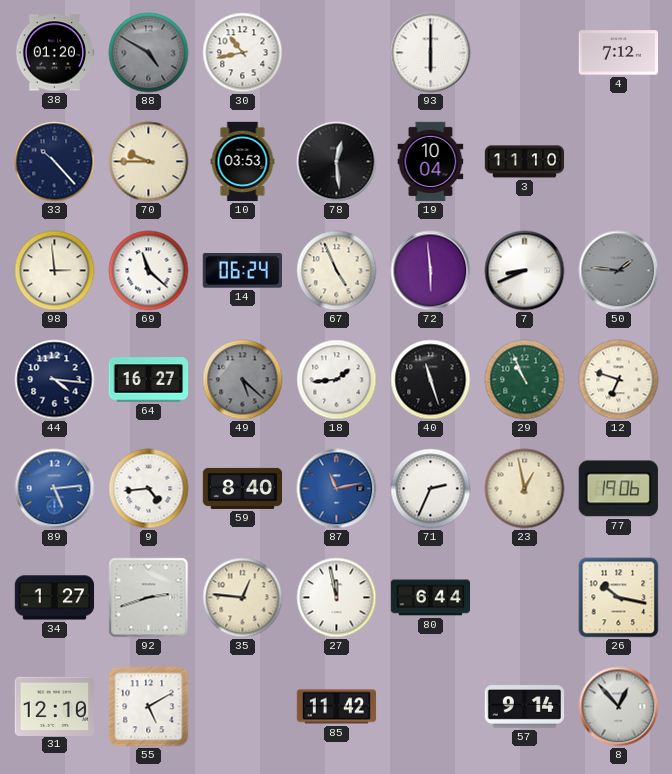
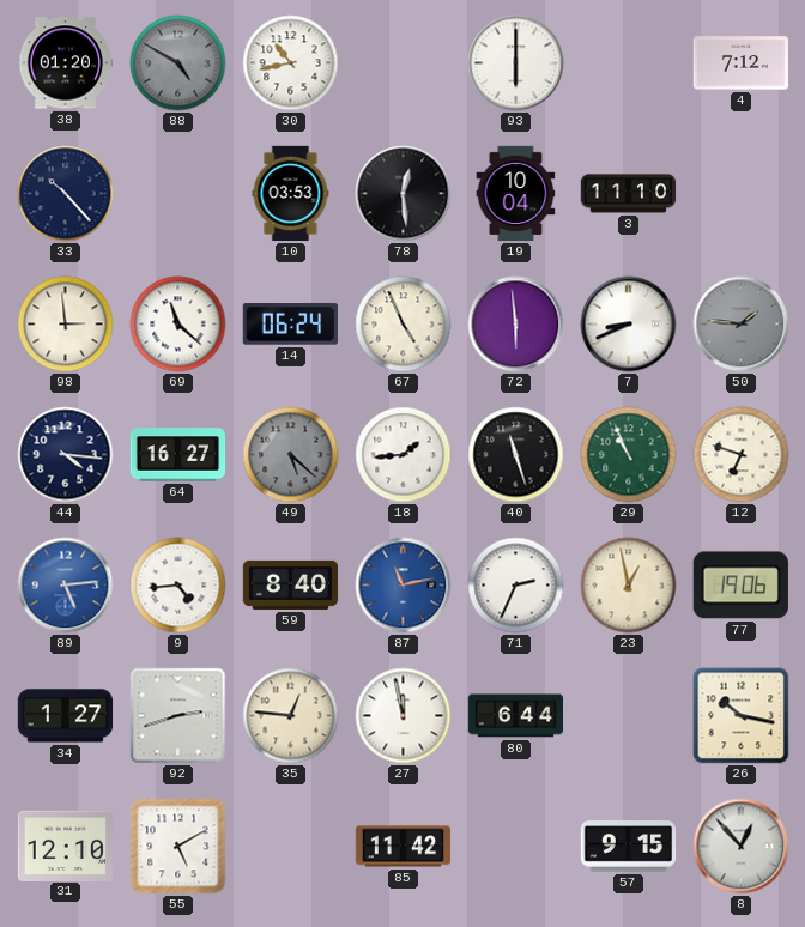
70: 9:45 -> none
57: 9:14 -> 9:15
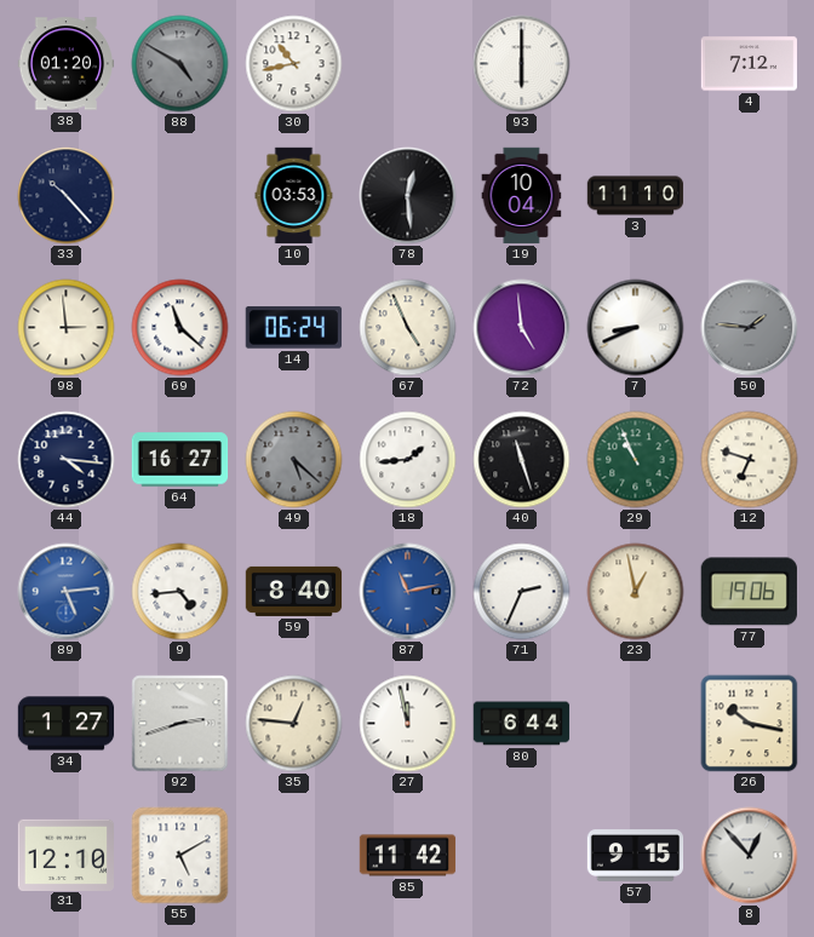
72: 5:59 -> 4:59
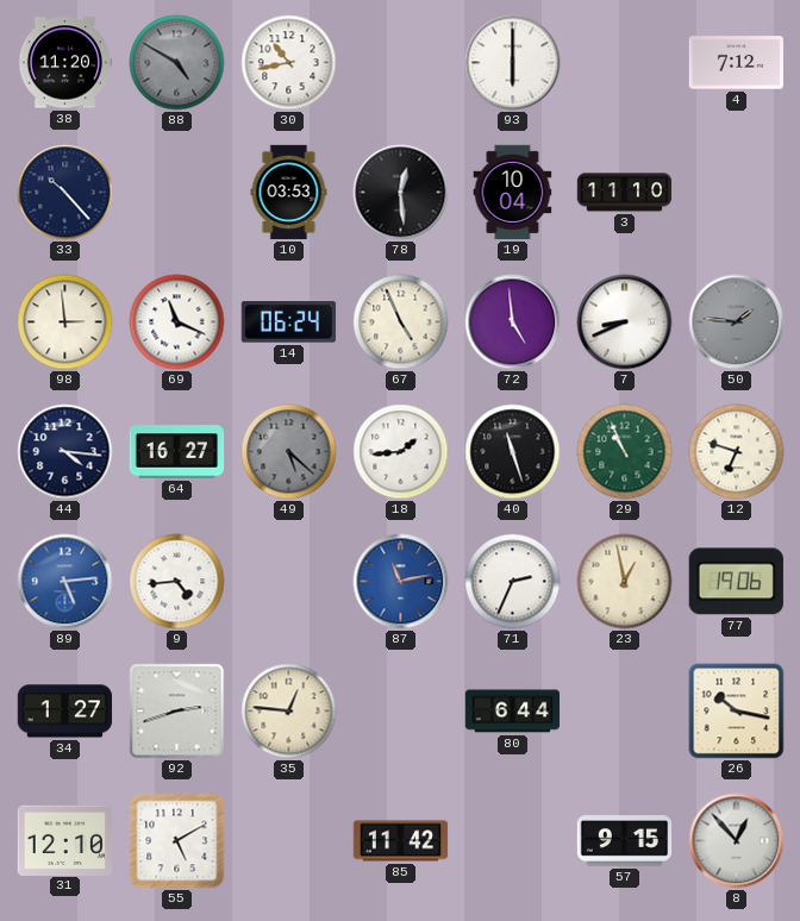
38: 01:20 -> 11:20
69: 11:22 -> 11:19
59: 8:40 -> none
27: 11:58 -> none
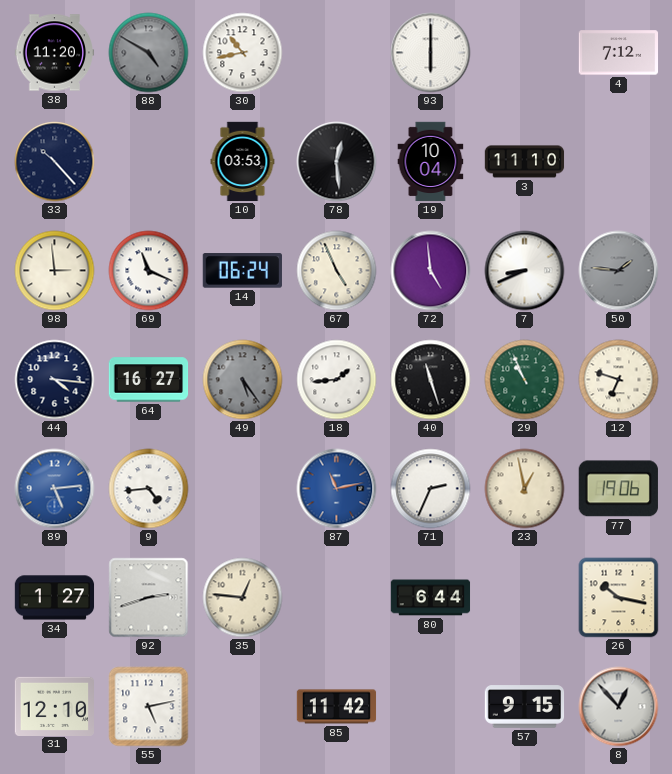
49: 5:22 -> 5:24
55: 5:10 -> 5:13
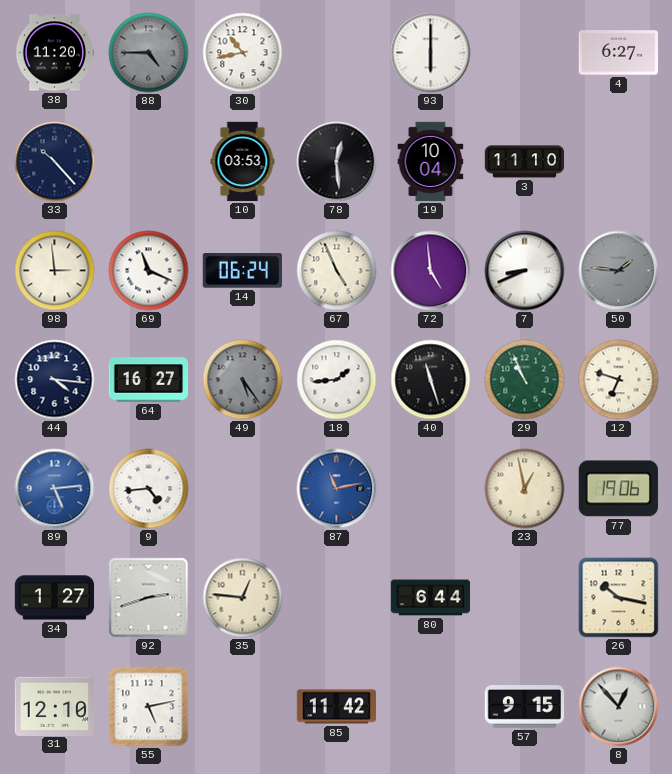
88: 4:50 -> 4:45
4: 7:12 -> 6:27
71: 2:34 -> none
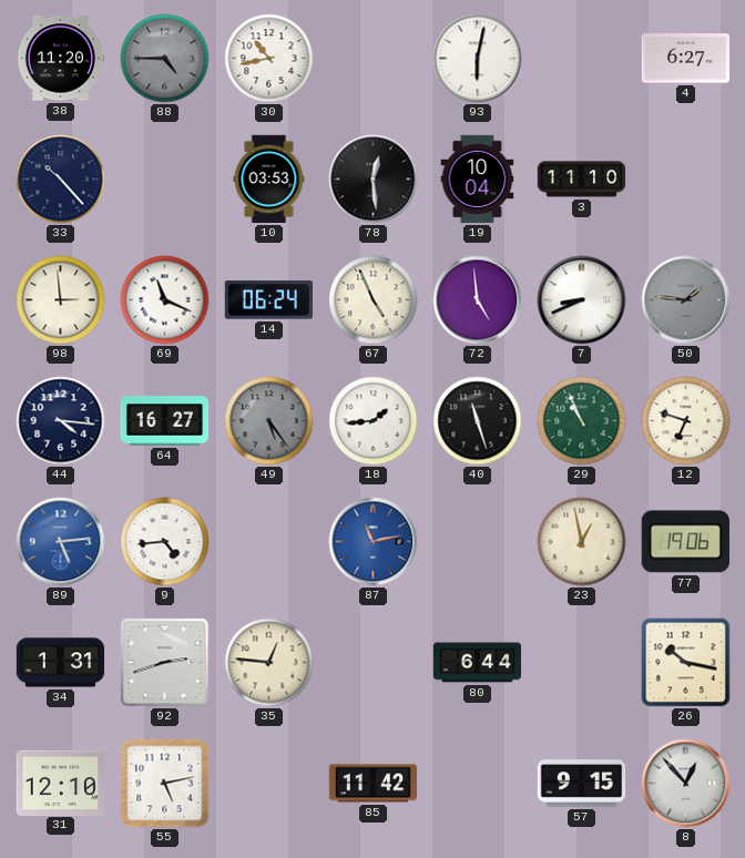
93: 6:00 -> 6:02
34: 1:27 -> 1:31
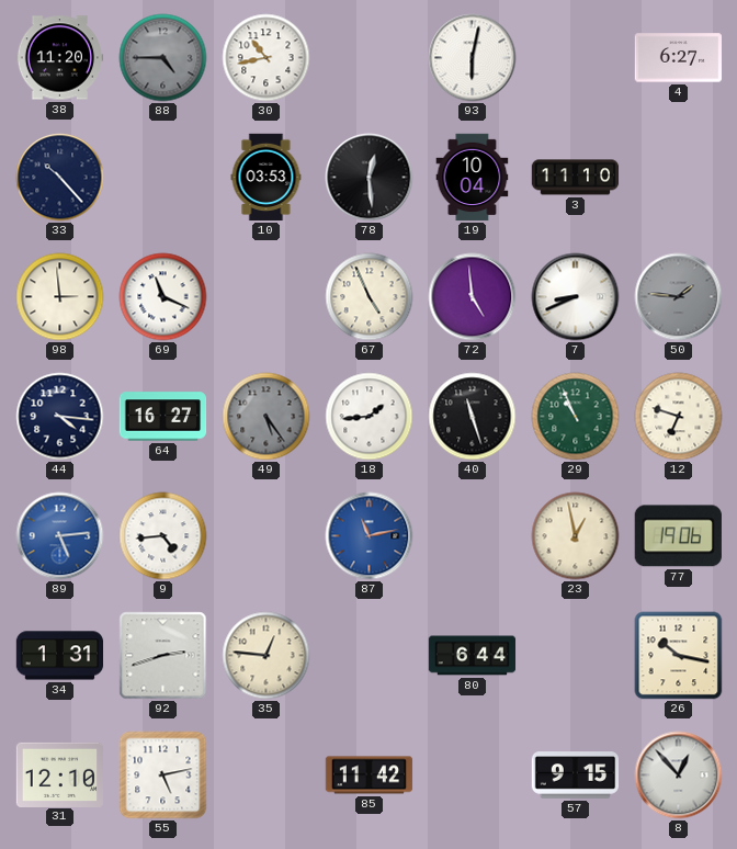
14: 06:24 -> none
